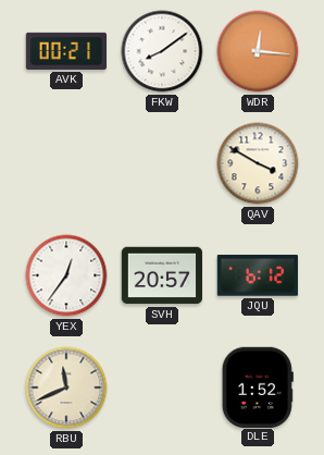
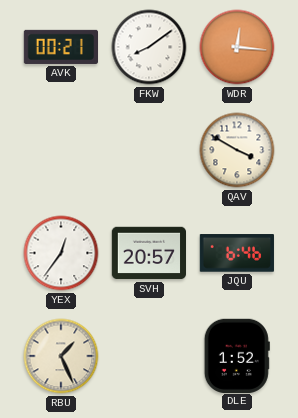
JQU: 6:12 -> 6:46
RBU: 11:41 -> 1:26
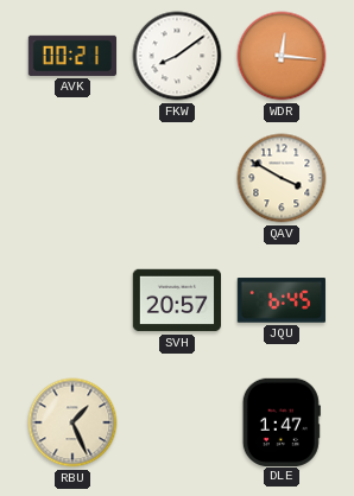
YEX: 12:36 -> none
JQU: 6:46 -> 6:45
DLE: 1:52 -> 1:47
